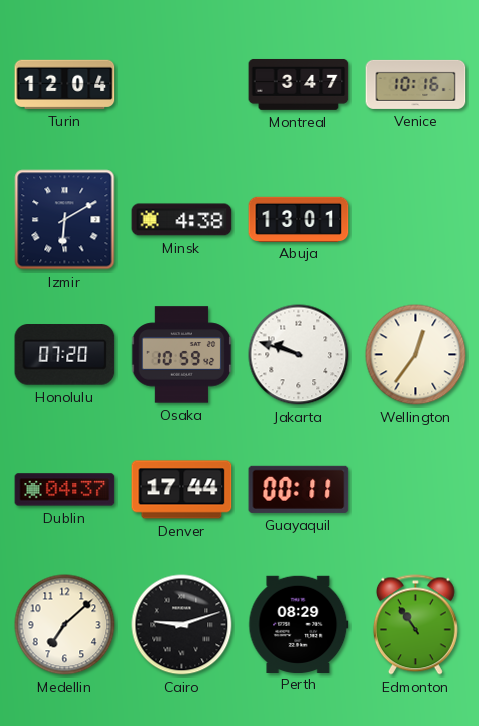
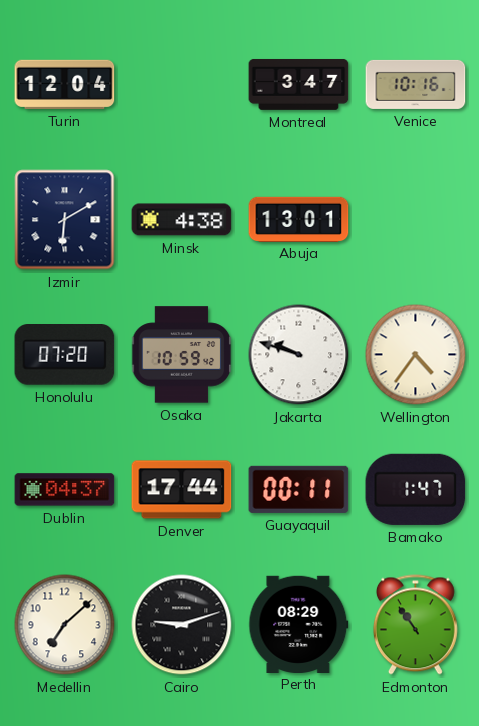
Wellington: 12:36 -> 4:36
Bamako: none -> 1:47
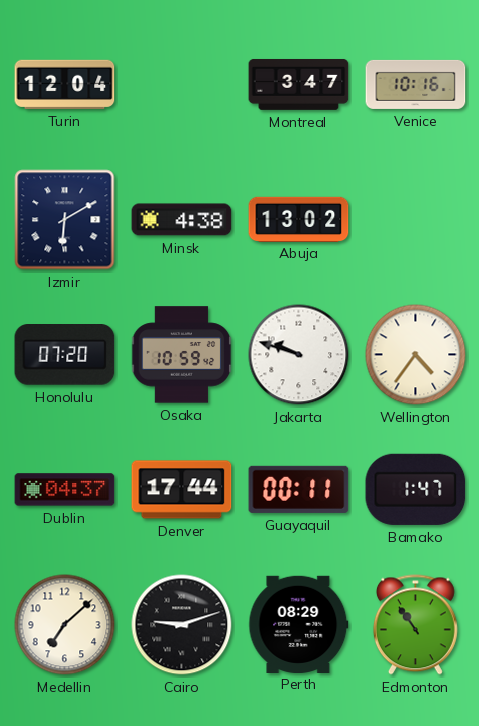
Abuja: 13:01 -> 13:02
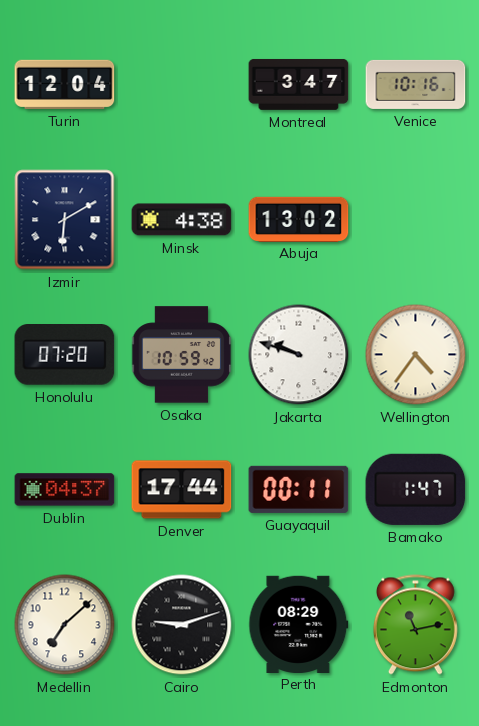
Edmonton: 10:54 -> 11:13
